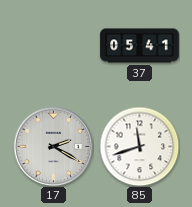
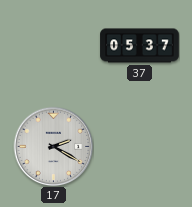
37: 05:41 -> 05:37
85: 11:42 -> none
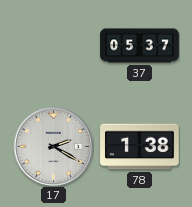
78: none -> 1:38
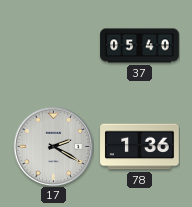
37: 05:37 -> 05:40
78: 1:38 -> 1:36
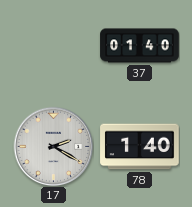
37: 05:40 -> 01:40
78: 1:36 -> 1:40
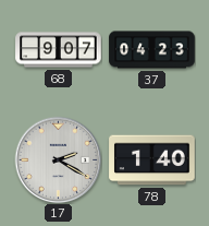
68: none -> 9:07
37: 01:40 -> 04:23
